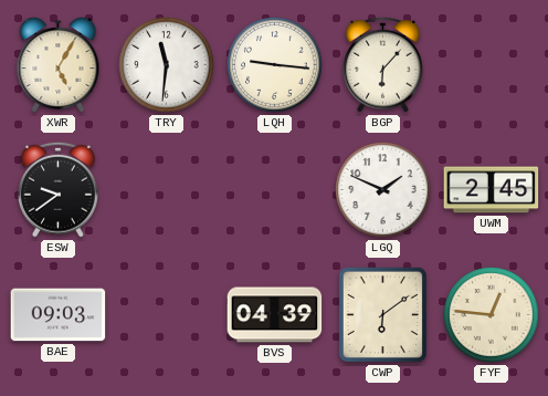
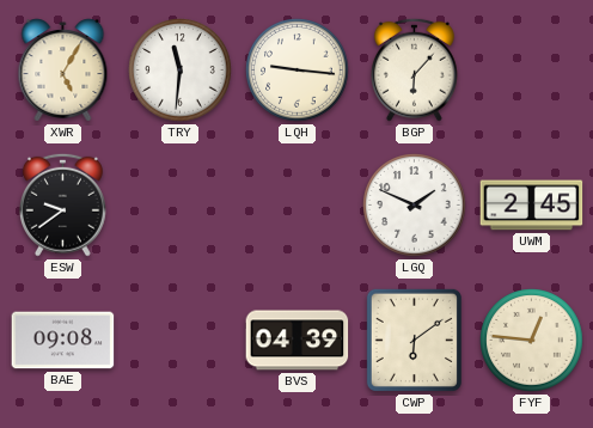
BAE: 09:03 -> 09:08
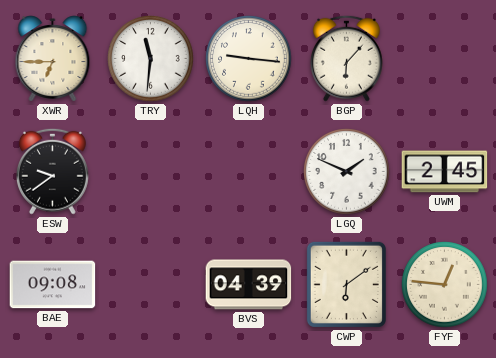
XWR: 5:05 -> 6:45
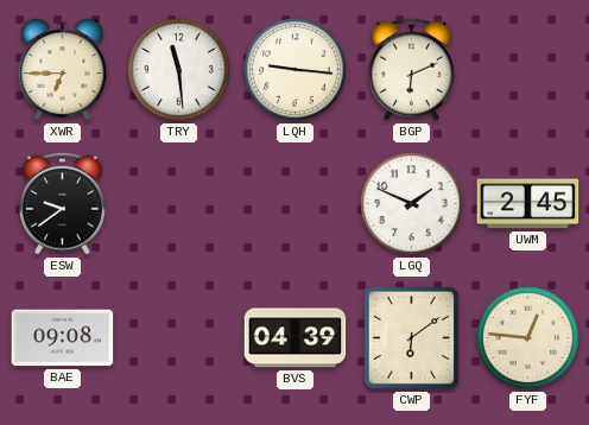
TRY: 11:31 -> 11:29
BGP: 6:07 -> 6:11
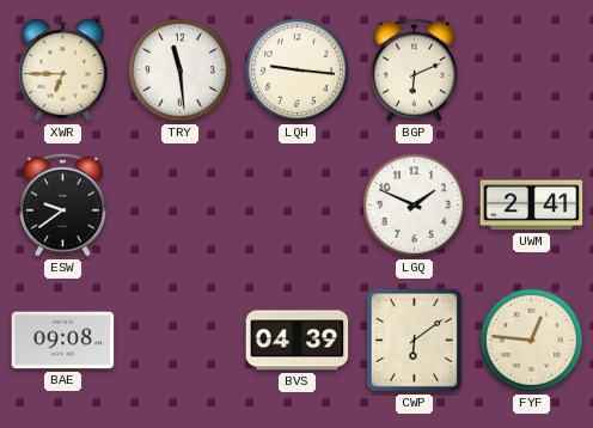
UWM: 2:45 -> 2:41
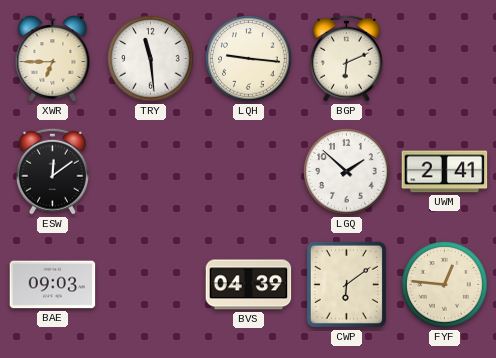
ESW: 9:39 -> 12:09
LGQ: 1:49 -> 1:52
BAE: 09:08 -> 09:03
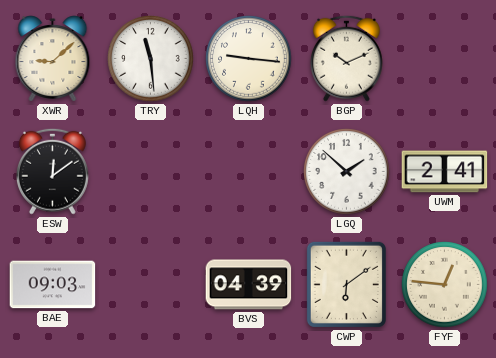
XWR: 6:45 -> 9:08
BGP: 6:11 -> 10:11
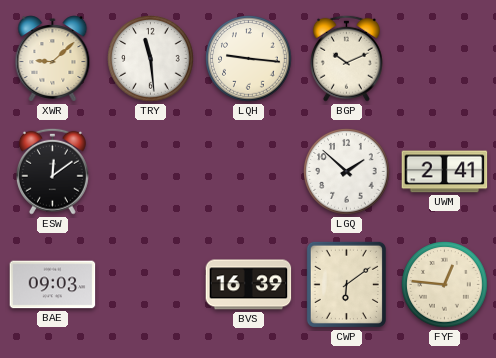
BVS: 04:39 -> 16:39
